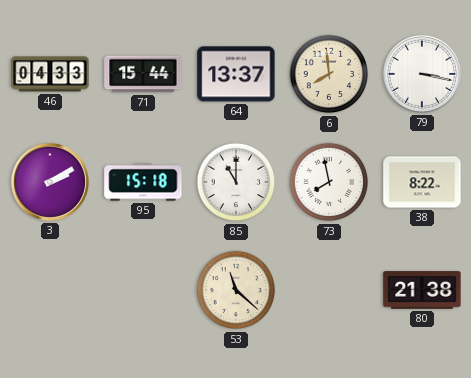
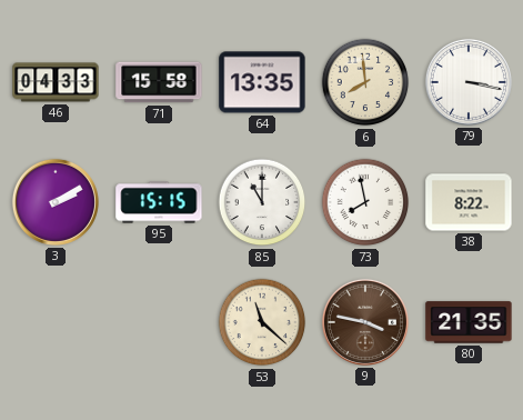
71: 15:44 -> 15:58
64: 13:37 -> 13:35
95: 15:18 -> 15:15
9: none -> 3:47
80: 21:38 -> 21:35
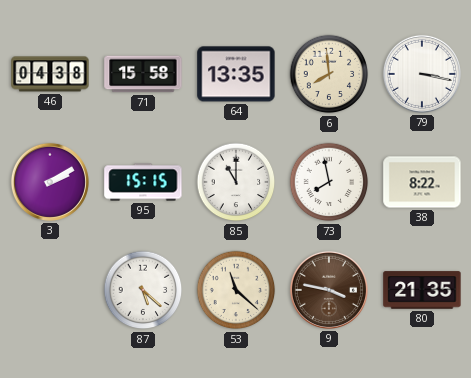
46: 04:33 -> 04:38
87: none -> 5:22
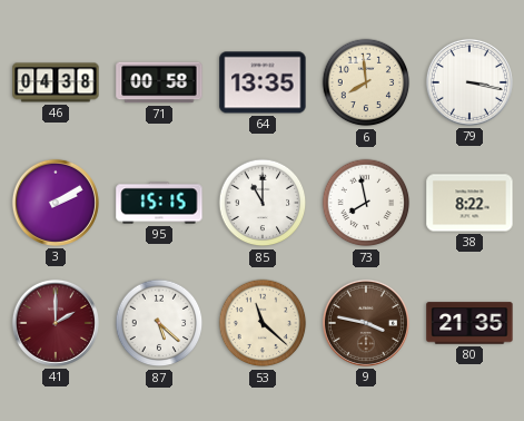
71: 15:58 -> 00:58
41: none -> 2:00
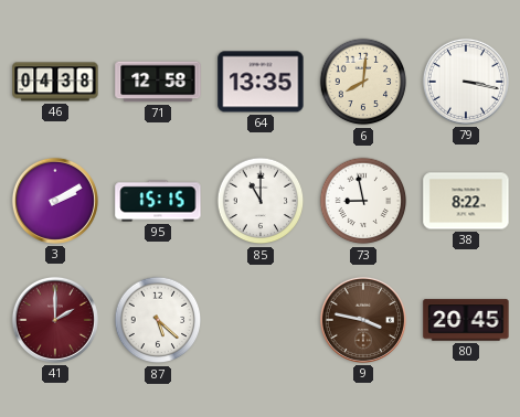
71: 00:58 -> 12:58
6: 7:59 -> 8:01
73: 7:58 -> 8:58
53: 11:22 -> none
80: 21:35 -> 20:45
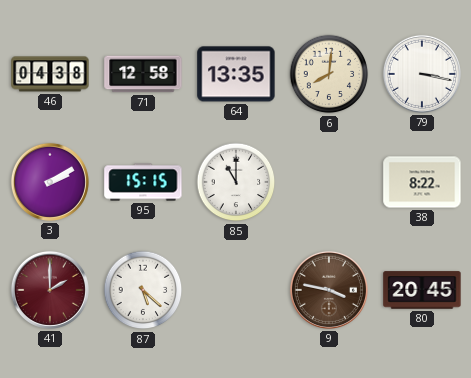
73: 8:58 -> none
